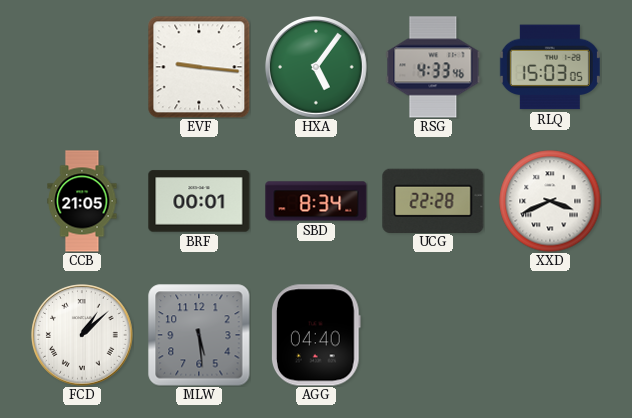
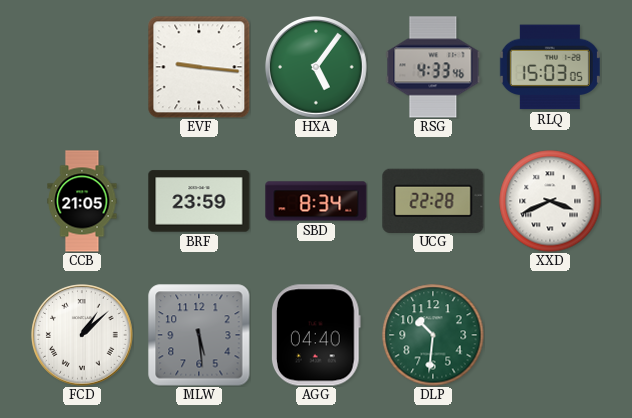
BRF: 00:01 -> 23:59
DLP: none -> 10:31
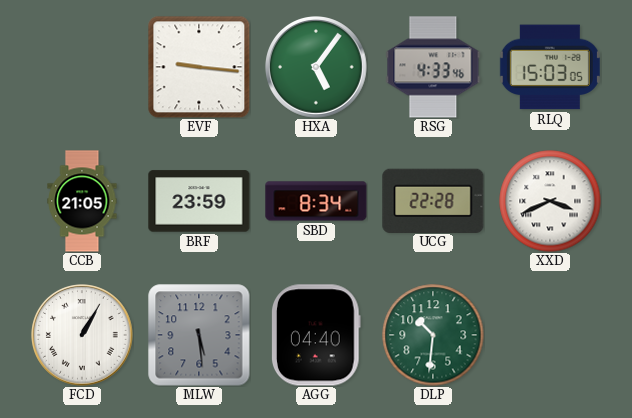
FCD: 1:08 -> 1:05
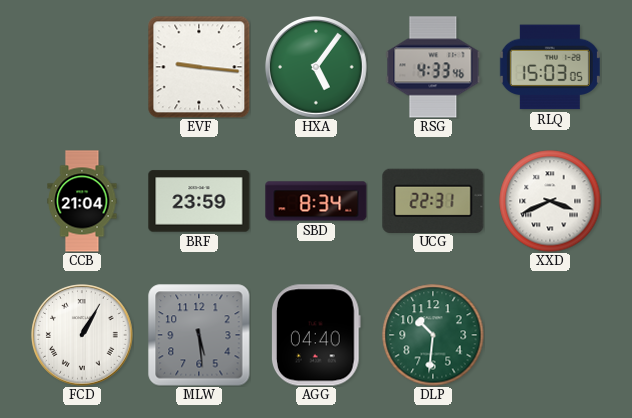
CCB: 21:05 -> 21:04
UCG: 22:28 -> 22:31
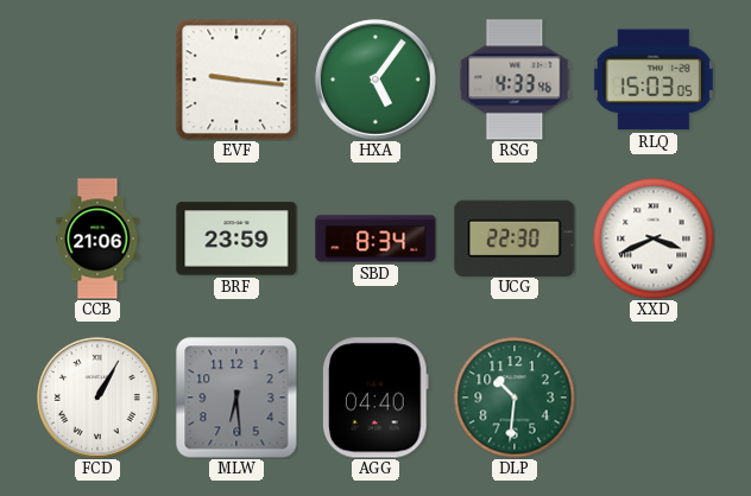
CCB: 21:04 -> 21:06
UCG: 22:31 -> 22:30
MLW: 5:29 -> 6:29
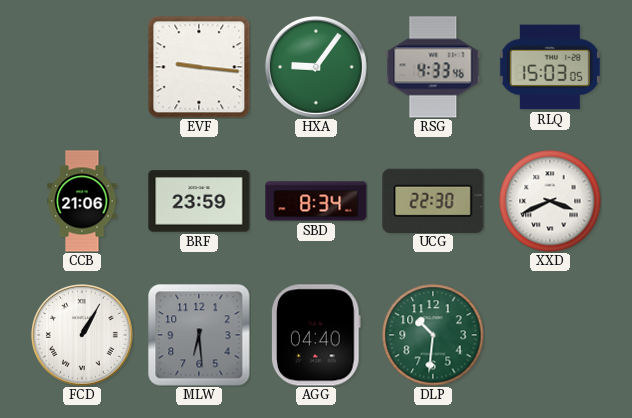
HXA: 5:06 -> 9:06
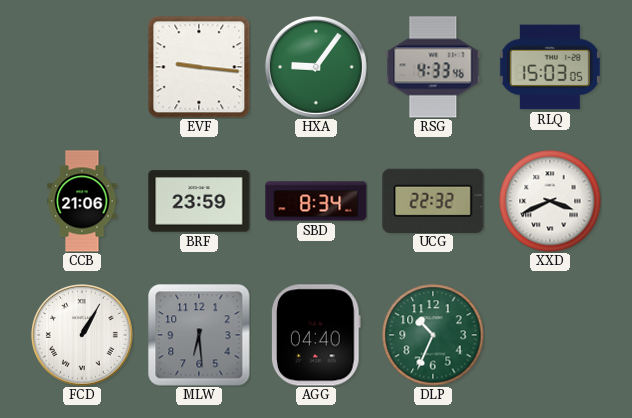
UCG: 22:30 -> 22:32
DLP: 10:31 -> 10:34
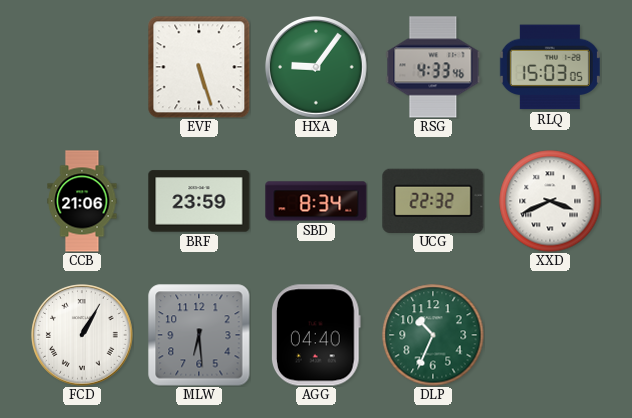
EVF: 9:16 -> 5:27
